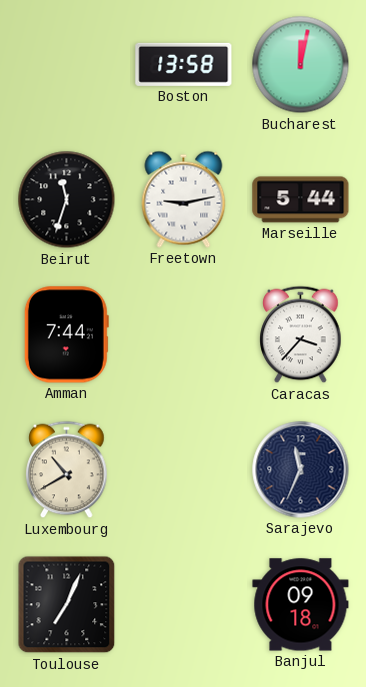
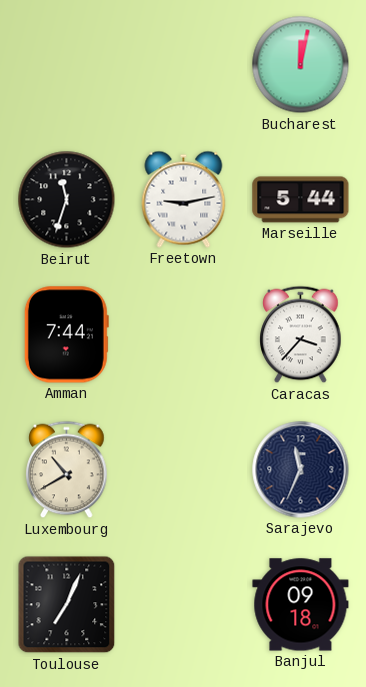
Boston: 13:58 -> none
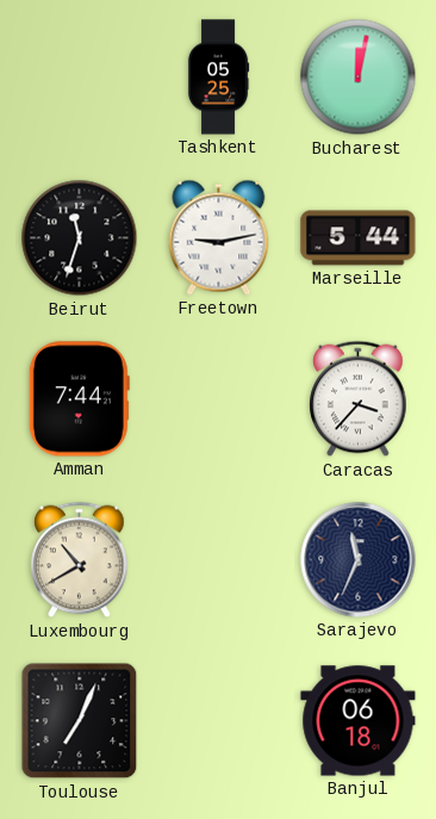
Tashkent: none -> 05:25
Banjul: 09:18 -> 06:18
